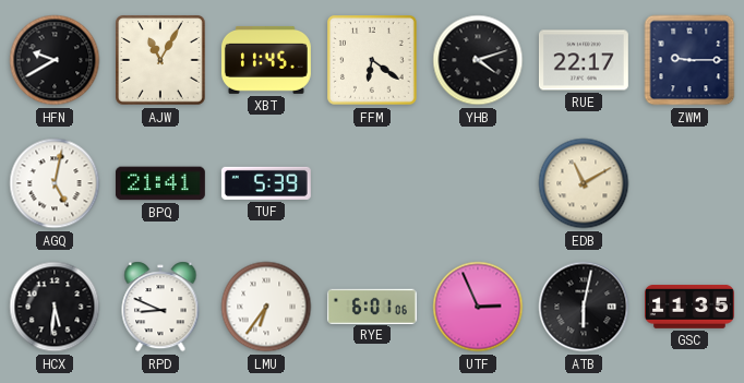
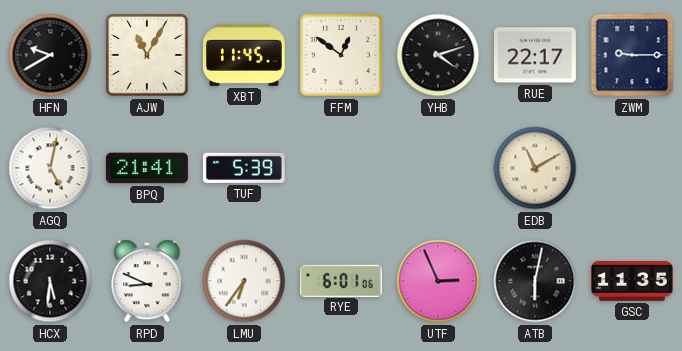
FFM: 6:21 -> 12:51
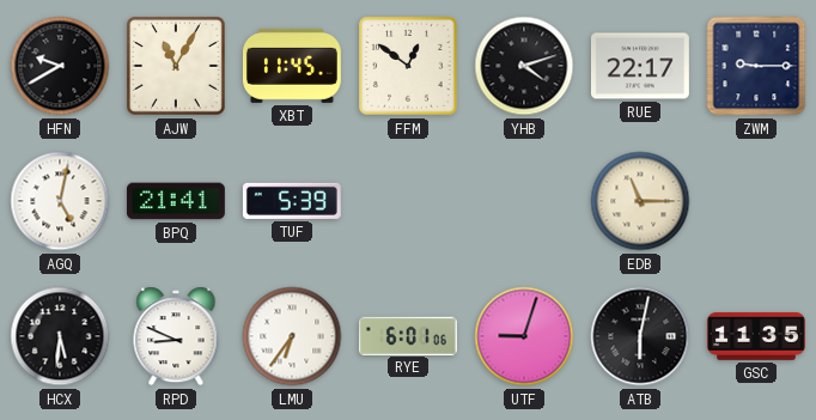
EDB: 11:10 -> 11:15
UTF: 2:56 -> 9:03
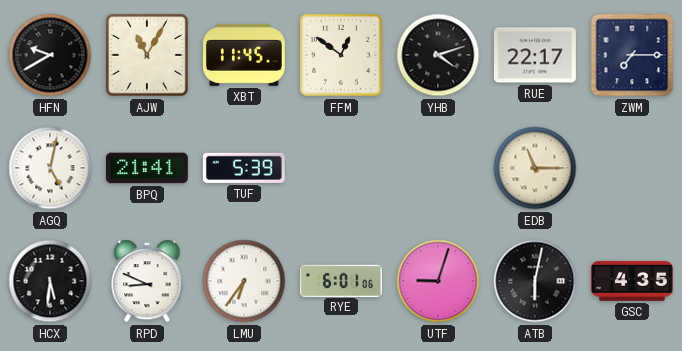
ZWM: 9:15 -> 7:15
GSC: 11:35 -> 4:35
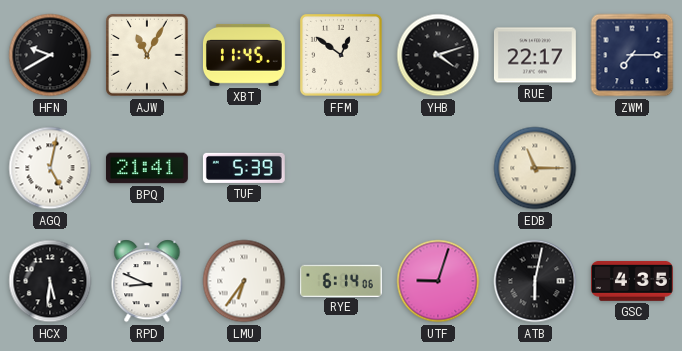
RYE: 6:01 -> 6:14
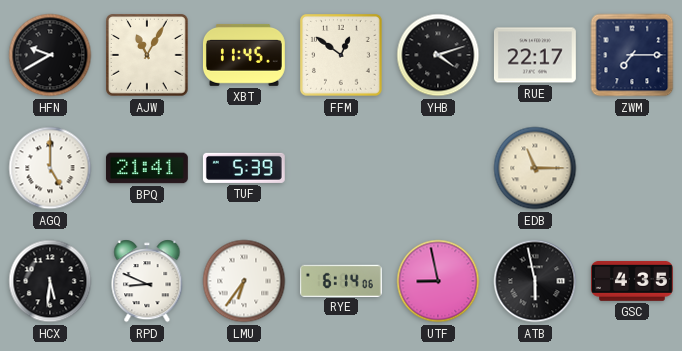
AGQ: 5:02 -> 5:00
UTF: 9:03 -> 8:58
ATB: 6:02 -> 5:58
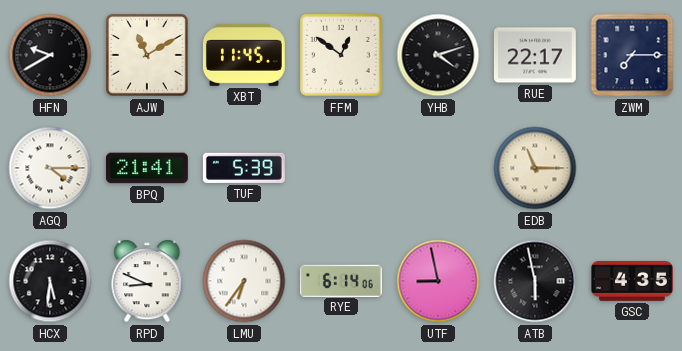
AJW: 11:05 -> 11:10
AGQ: 5:00 -> 4:15
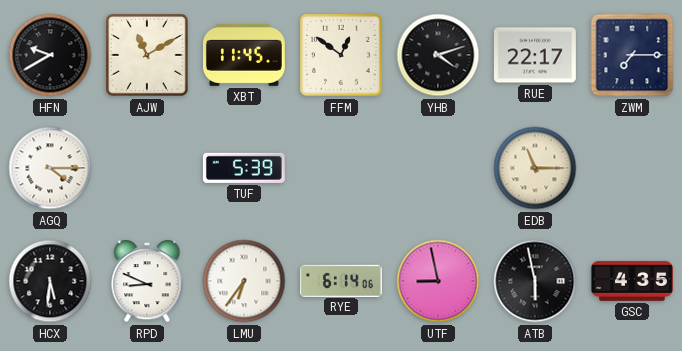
BPQ: 21:41 -> none
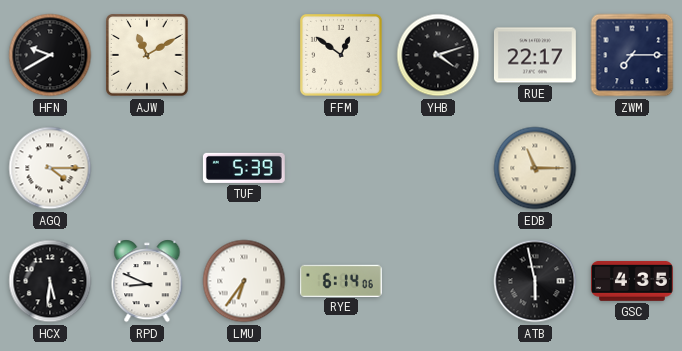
XBT: 11:45 -> none
UTF: 8:58 -> none
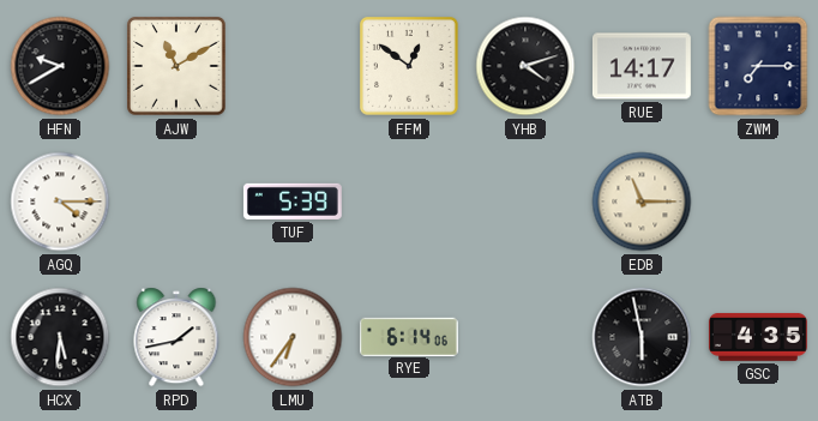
RUE: 22:17 -> 14:17
RPD: 8:49 -> 1:43
